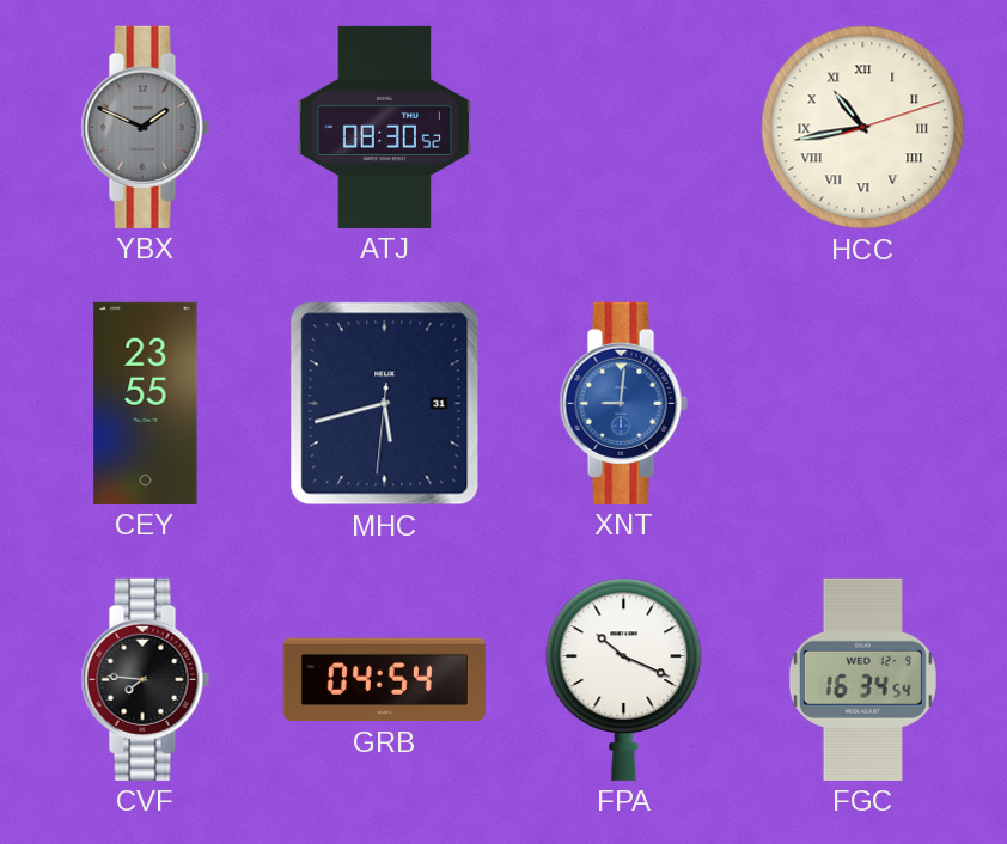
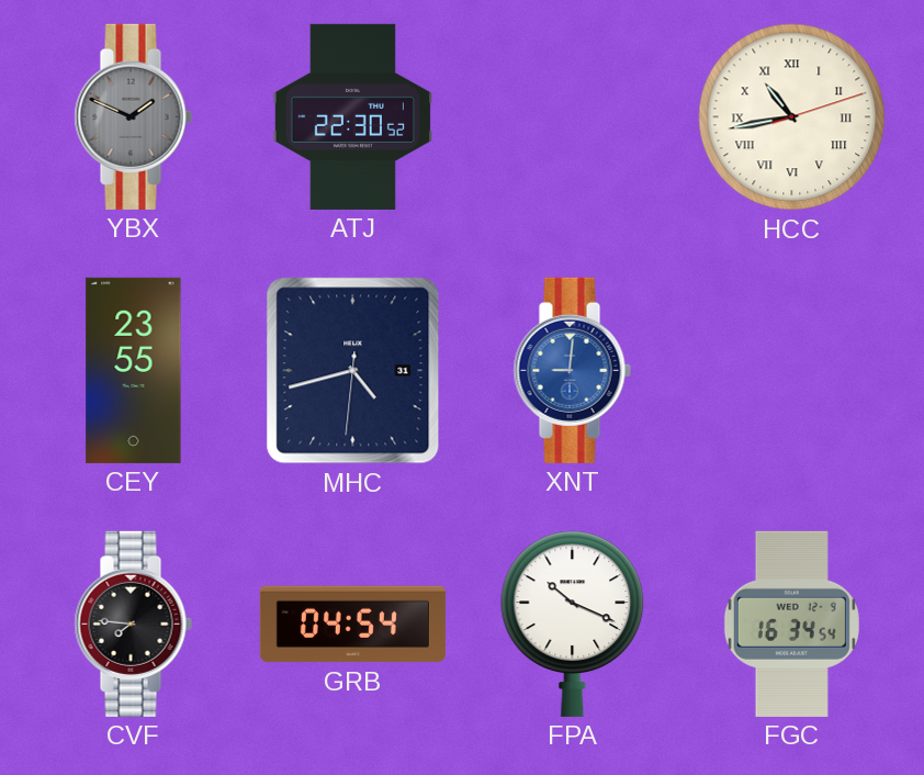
ATJ: 08:30 -> 22:30
MHC: 5:42 -> 4:42
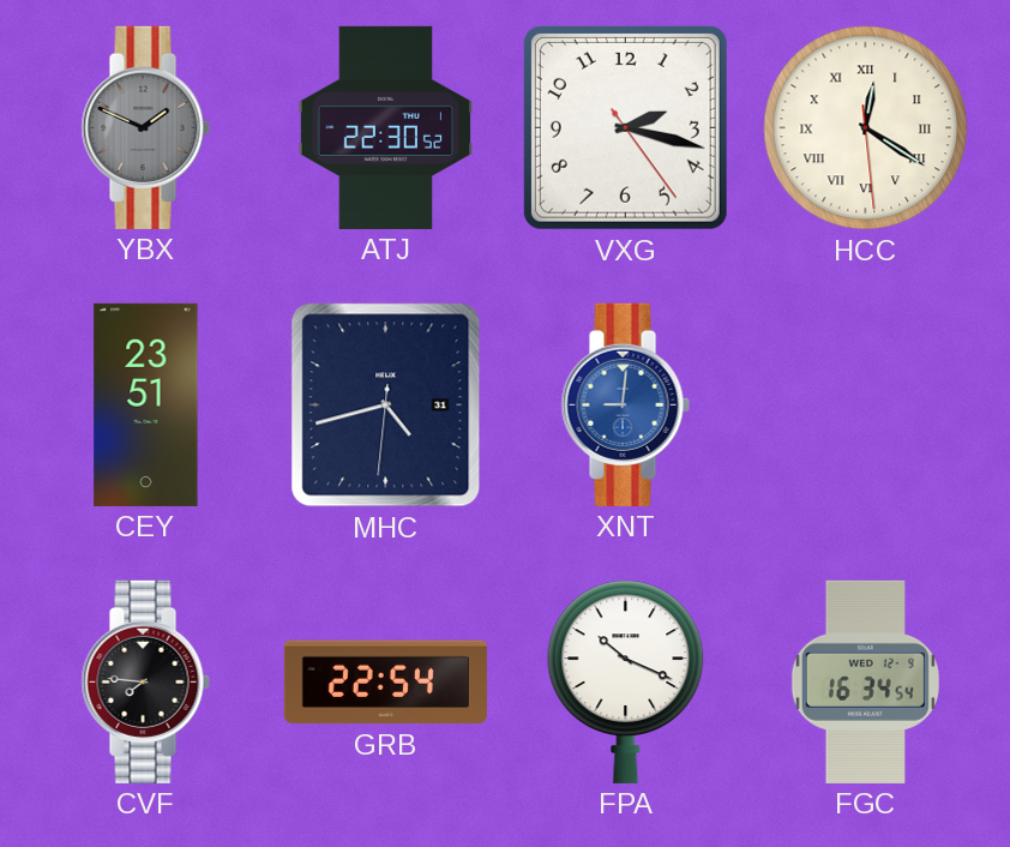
VXG: none -> 2:17
HCC: 10:43 -> 12:20
CEY: 23:55 -> 23:51
GRB: 04:54 -> 22:54
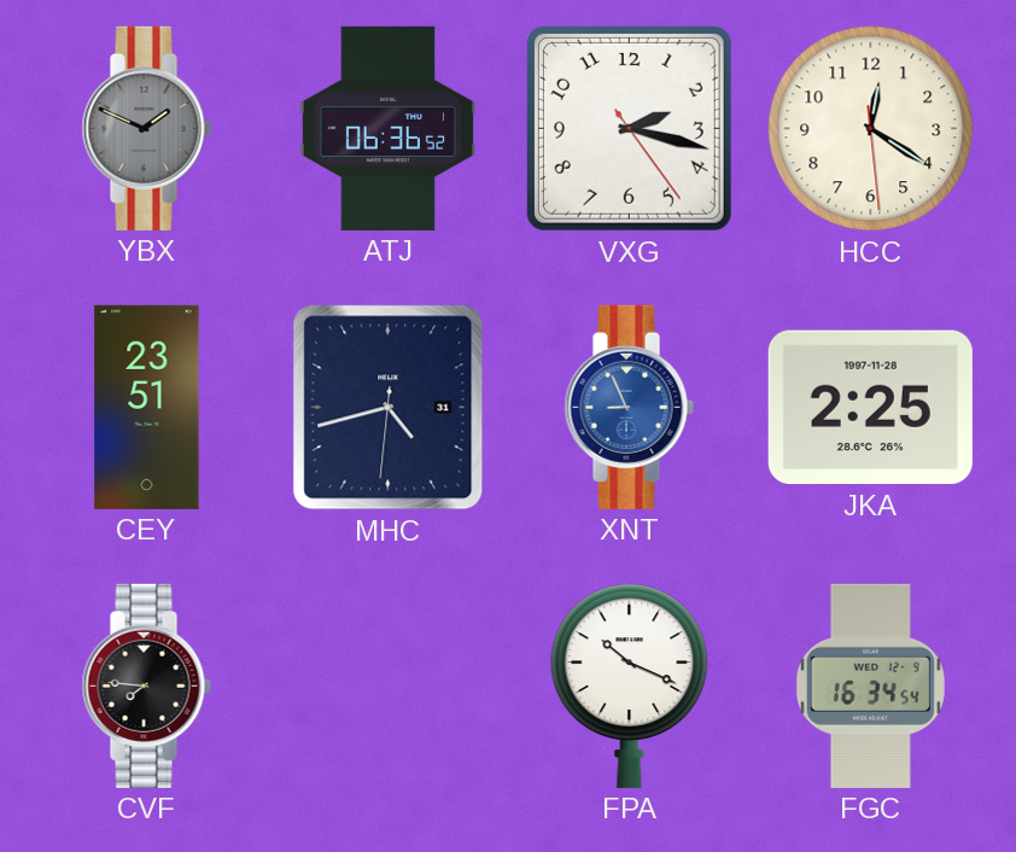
ATJ: 22:30 -> 06:36
HCC numerals: Roman -> Arabic
XNT: 9:01 -> 8:56
JKA: none -> 2:25
GRB: 22:54 -> none
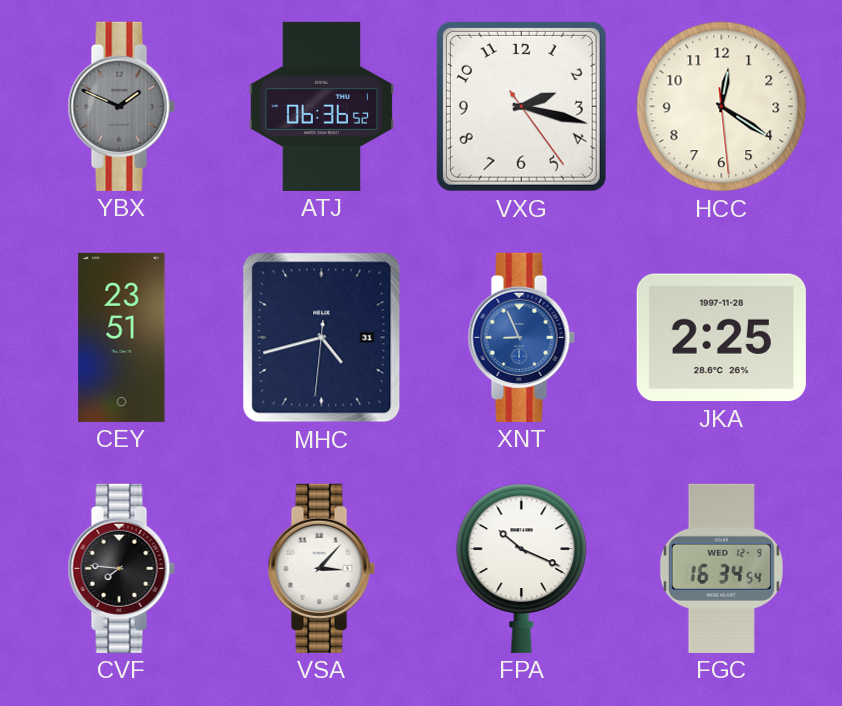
VSA: none -> 3:07
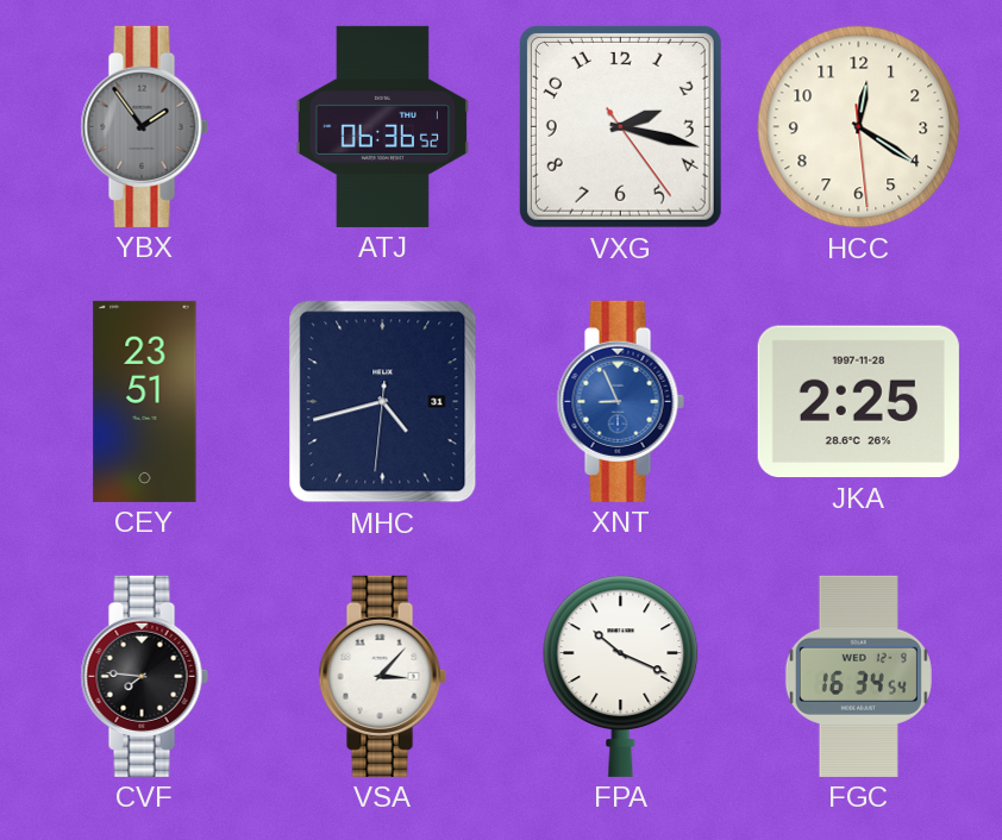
YBX: 1:49 -> 1:54
